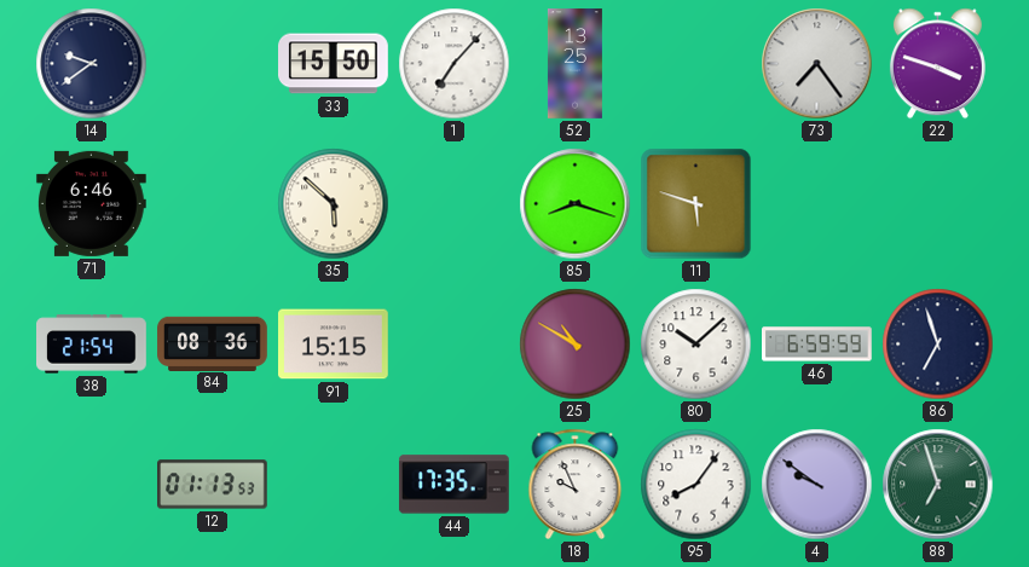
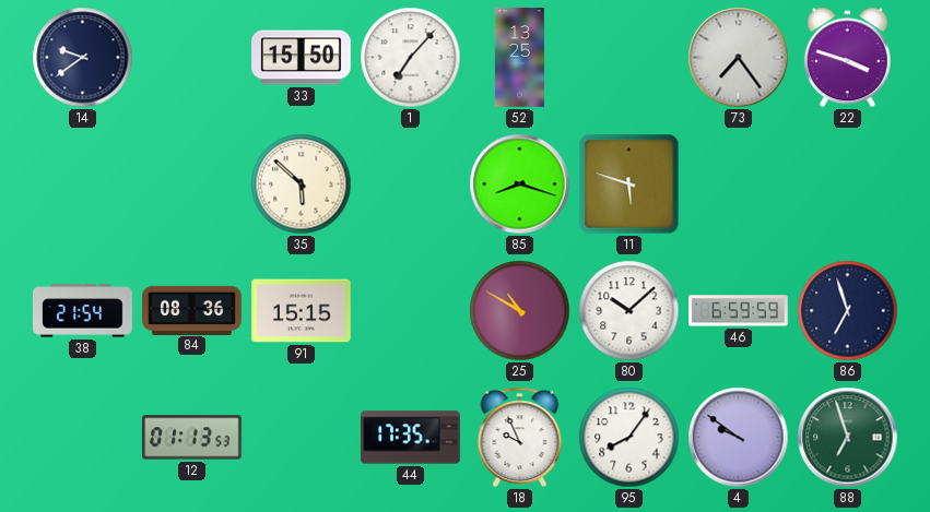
71: 6:46 -> none
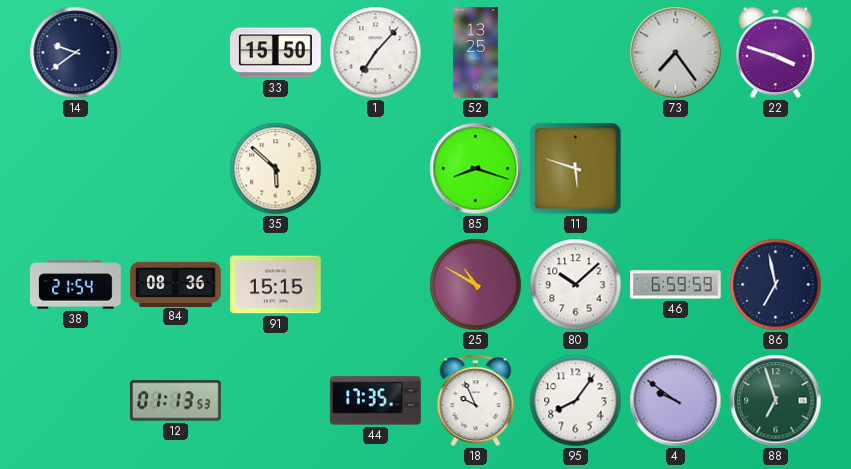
86: 6:57 -> 6:58
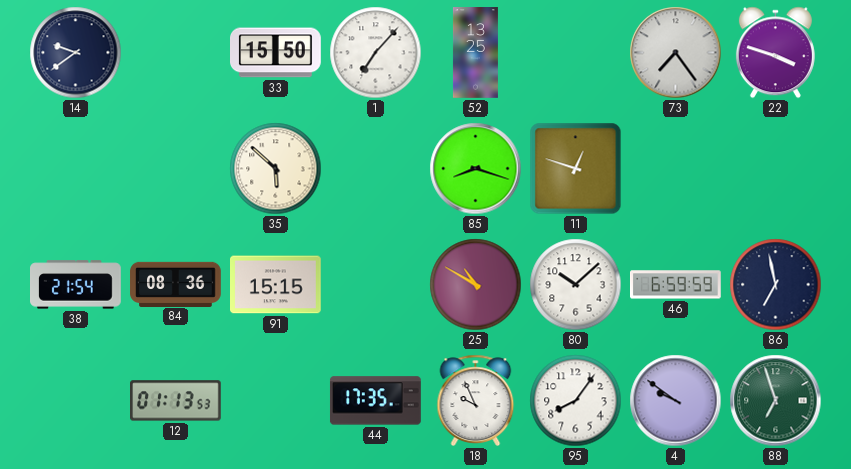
11: 5:48 -> 12:48
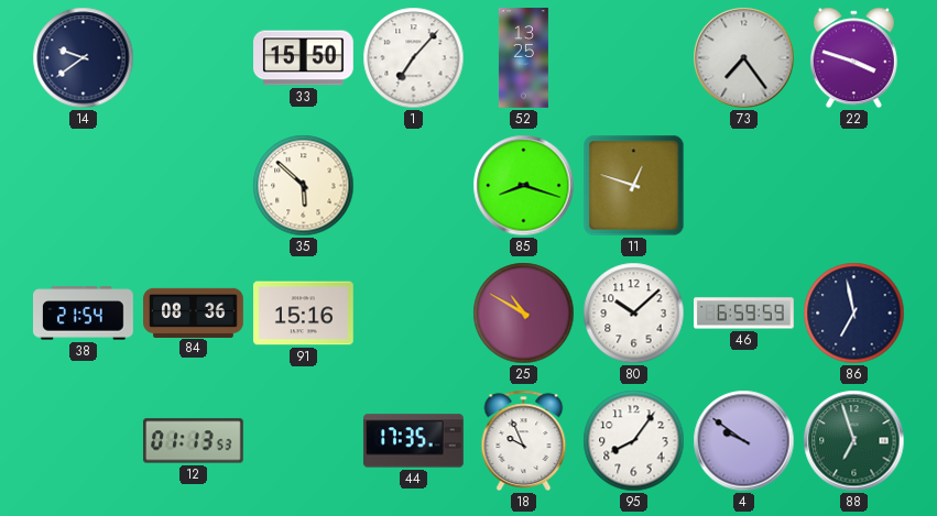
91: 15:15 -> 15:16
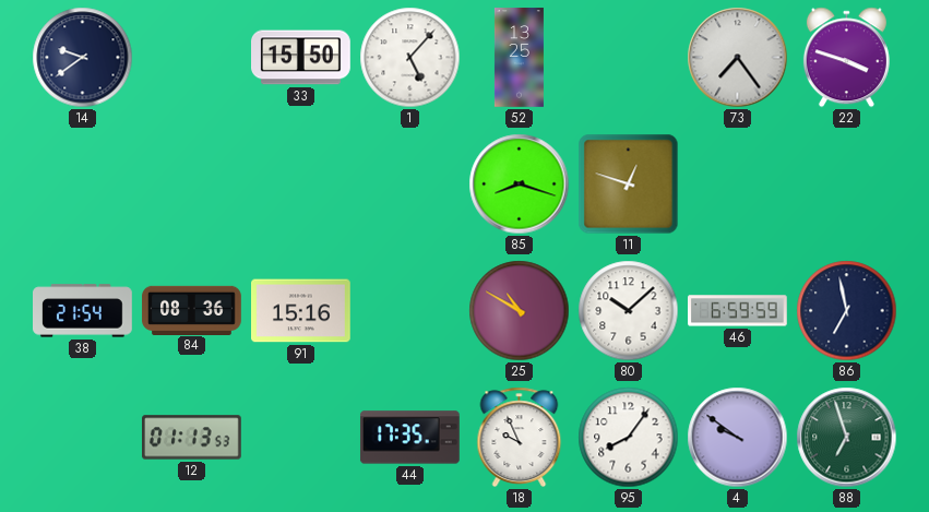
1: 7:07 -> 5:07
35: 5:52 -> none
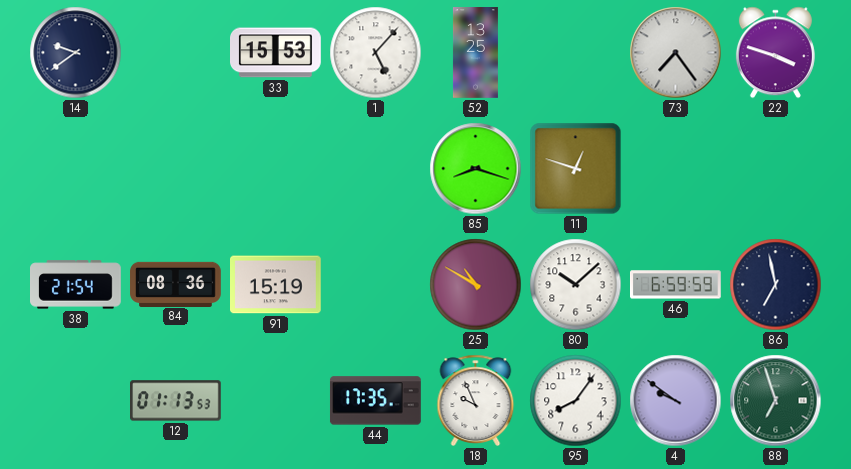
33: 15:50 -> 15:53
91: 15:16 -> 15:19
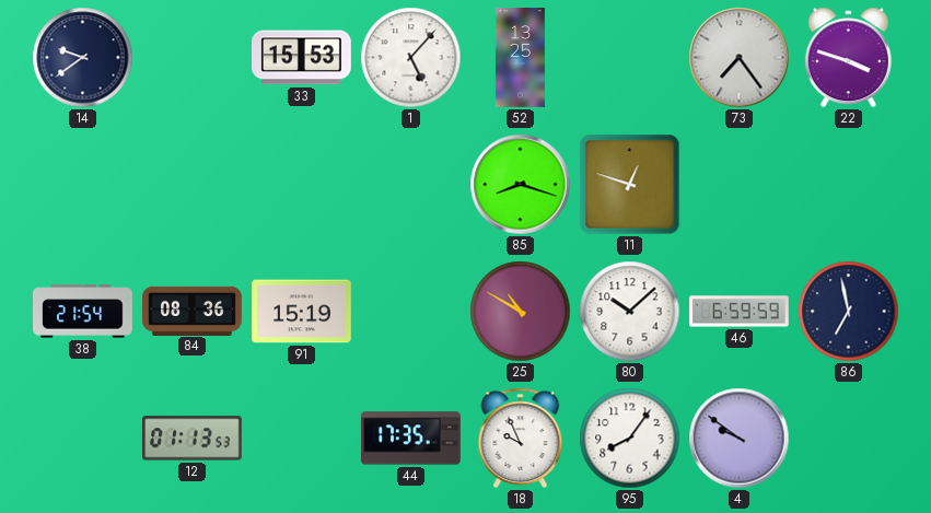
88: 6:57 -> none
